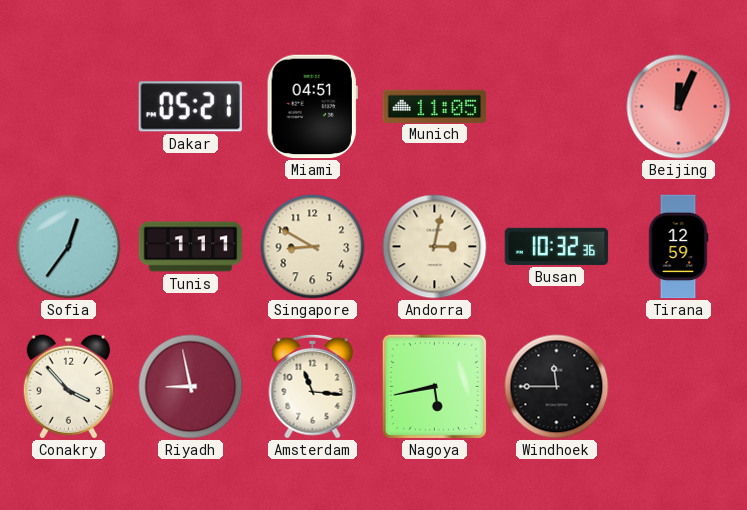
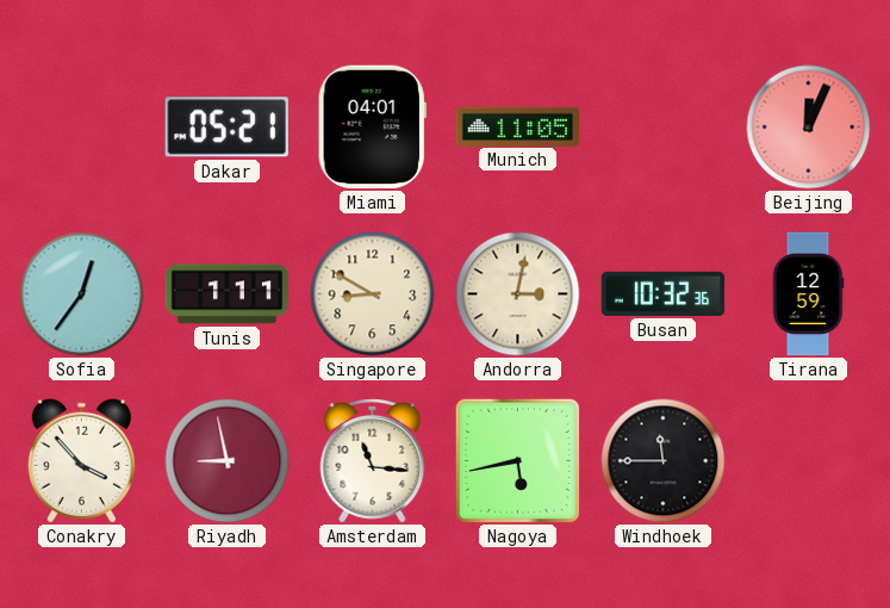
Miami: 04:51 -> 04:01
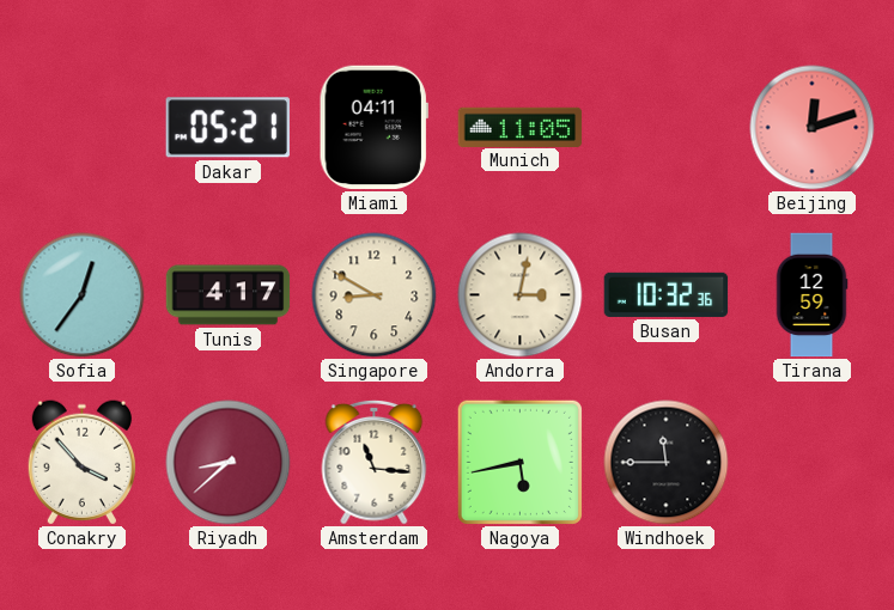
Miami: 04:01 -> 04:11
Beijing: 12:04 -> 12:12
Tunis: 1:11 -> 4:17
Riyadh: 8:58 -> 8:38
